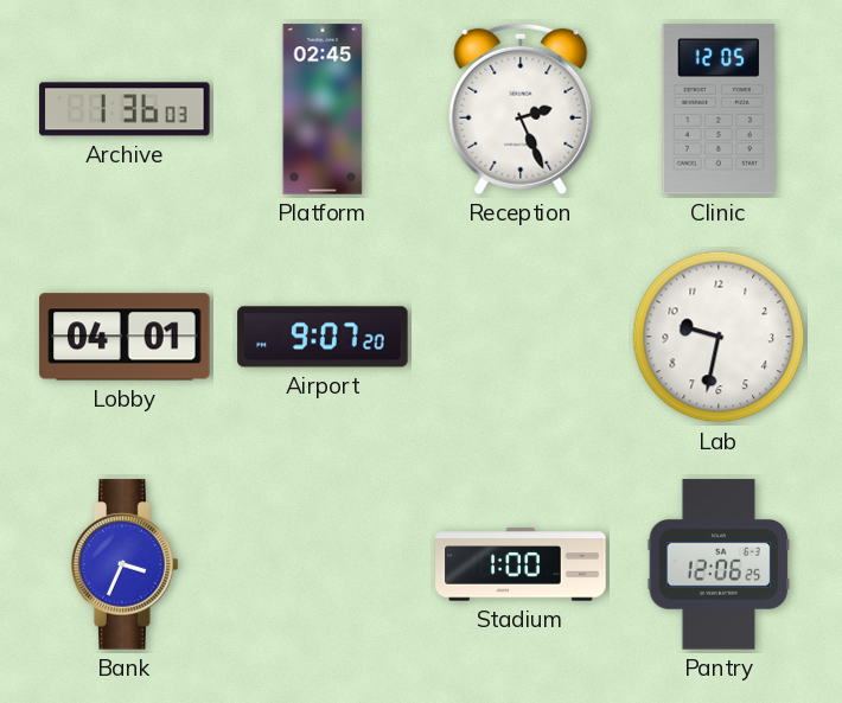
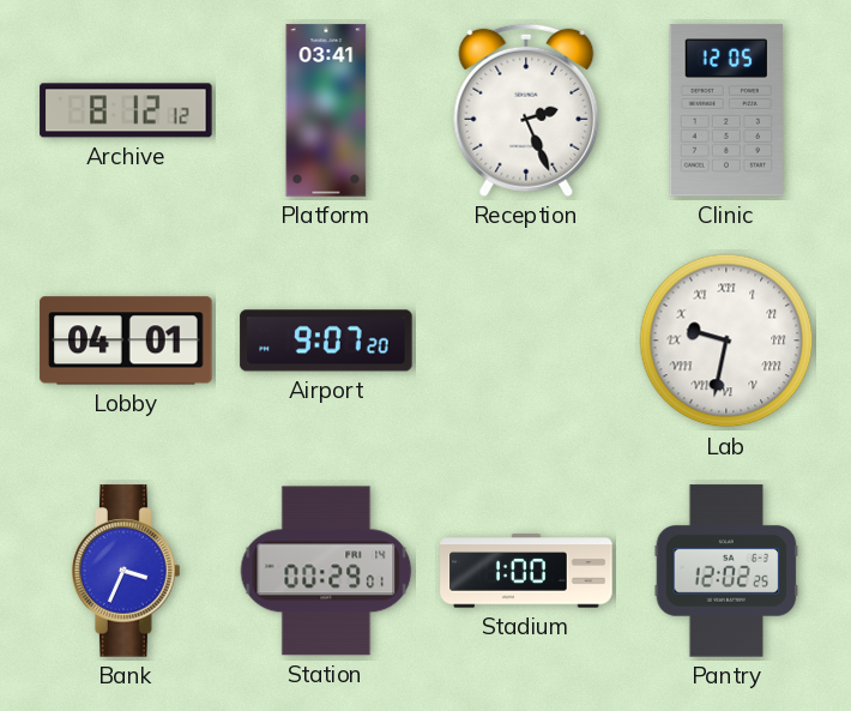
Archive: 1:36 -> 8:12
Platform: 02:45 -> 03:41
Lab numerals: Arabic -> Roman
Station: none -> 00:29
Pantry: 12:06 -> 12:02
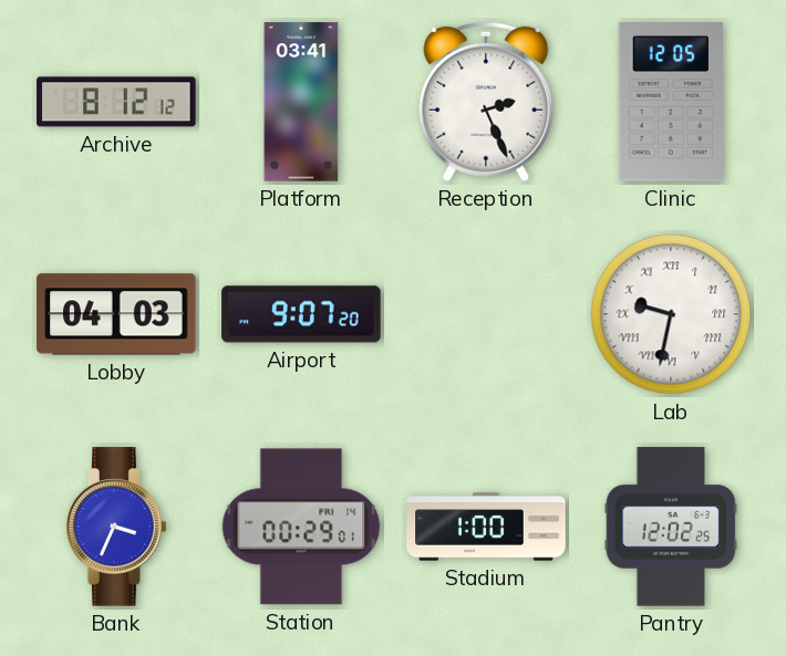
Lobby: 04:01 -> 04:03
